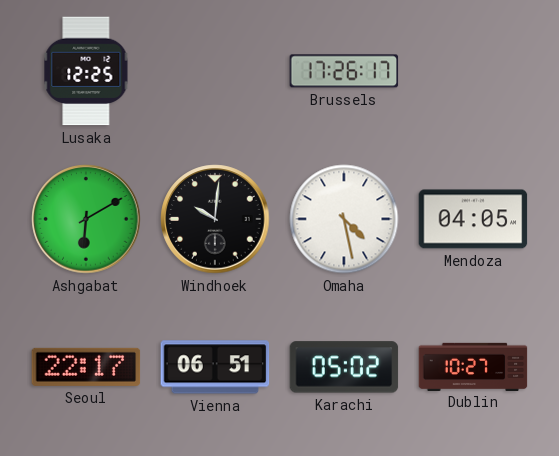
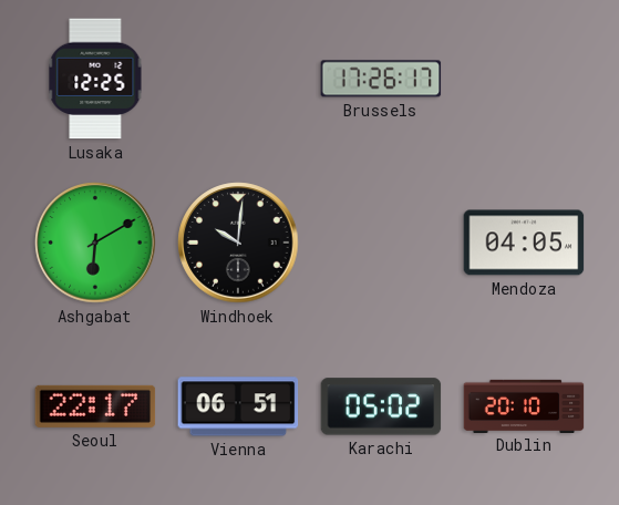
Omaha: 4:28 -> none
Dublin: 10:27 -> 20:10
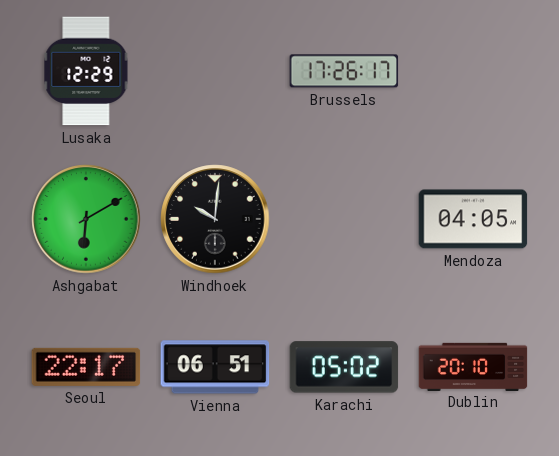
Lusaka: 12:25 -> 12:29
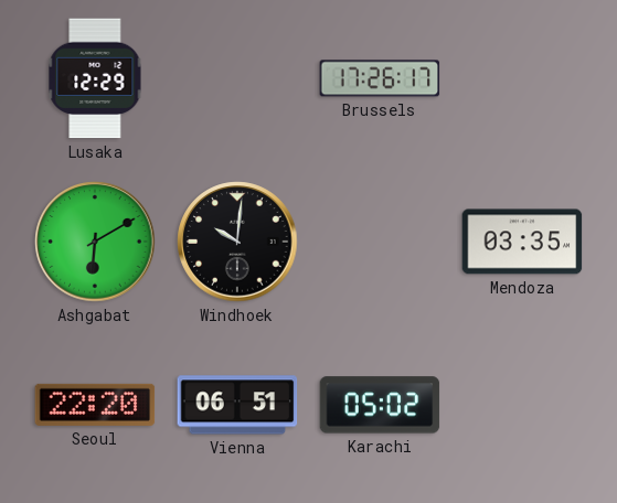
Mendoza: 04:05 -> 03:35
Seoul: 22:17 -> 22:20
Dublin: 20:10 -> none
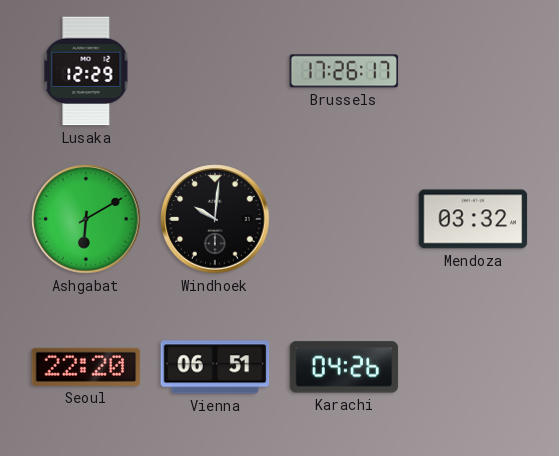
Mendoza: 03:35 -> 03:32
Karachi: 05:02 -> 04:26
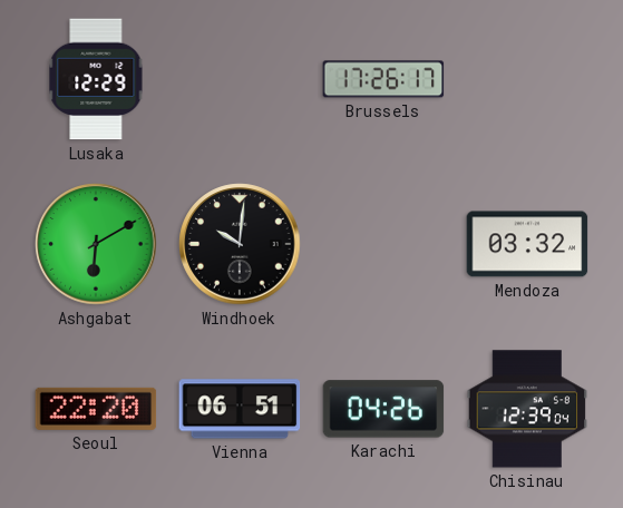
Chisinau: none -> 12:39
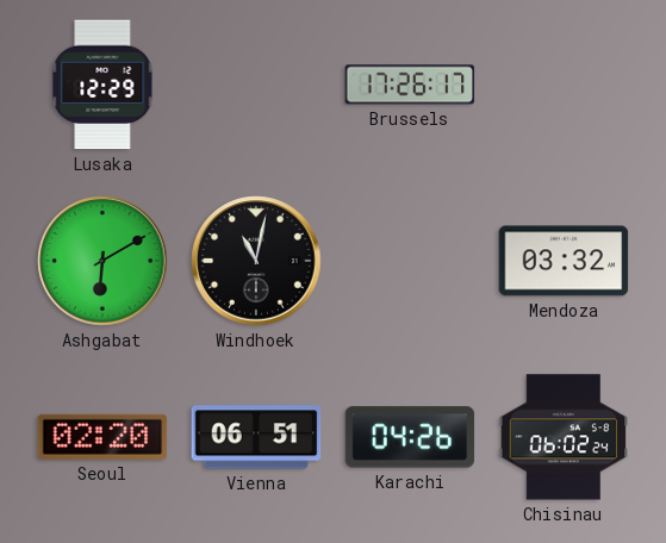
Windhoek: 10:01 -> 11:02
Seoul: 22:20 -> 02:20
Chisinau: 12:39 -> 06:02
